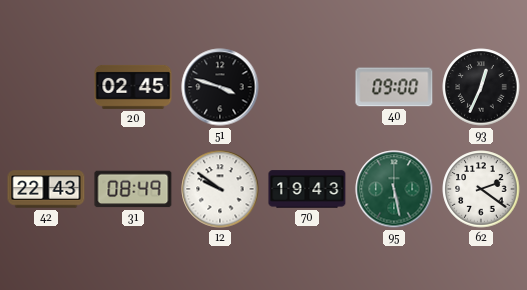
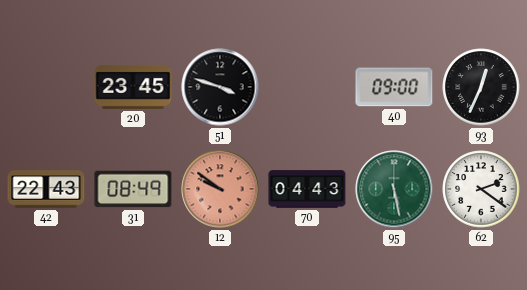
20: 02:45 -> 23:45
12 dial: white -> salmon
70: 19:43 -> 04:43
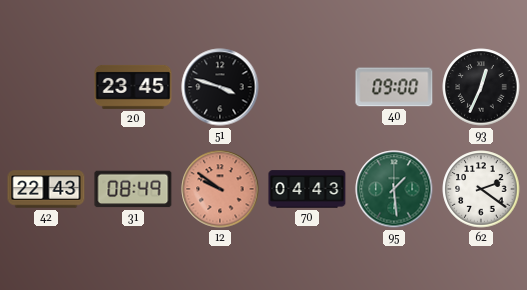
95: 5:28 -> 1:29
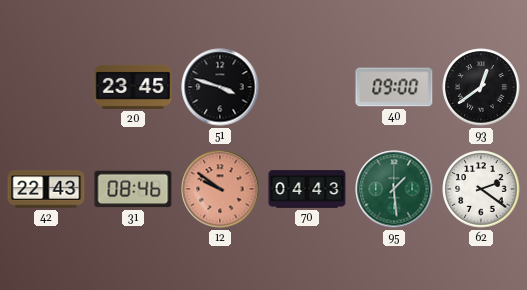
93: 12:34 -> 12:39
31: 08:49 -> 08:46
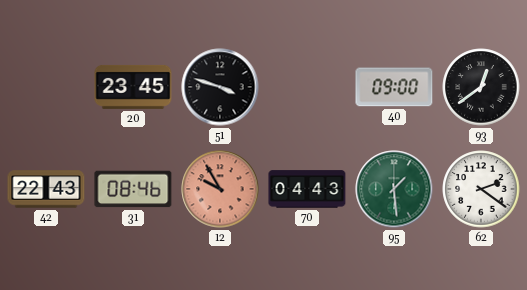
12: 9:51 -> 9:55
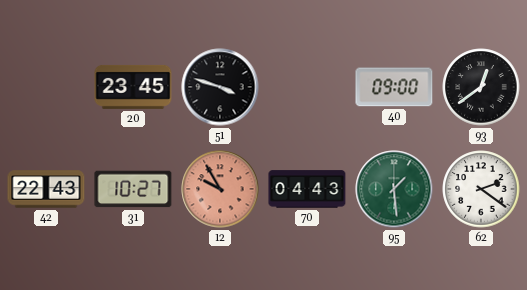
31: 08:46 -> 10:27
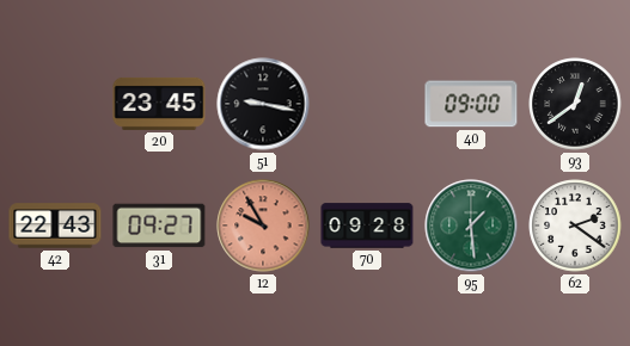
51: 3:48 -> 9:17
31: 10:27 -> 09:27
70: 04:43 -> 09:28
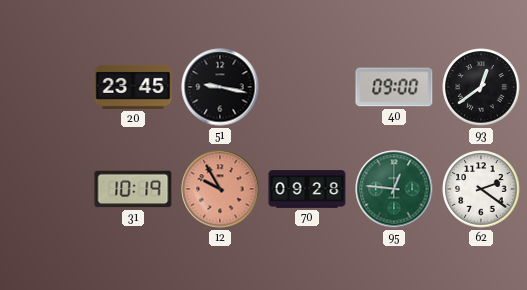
42: 22:43 -> none
31: 09:27 -> 10:19
95: 1:29 -> 12:46
